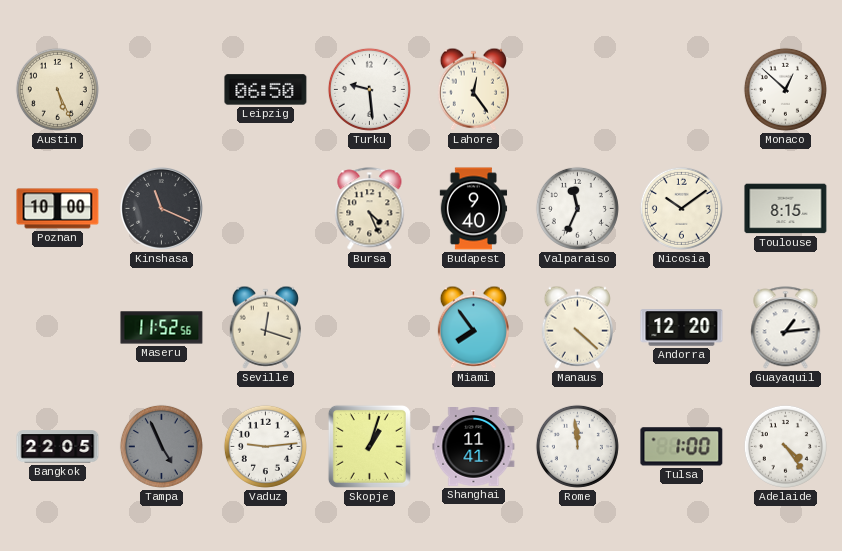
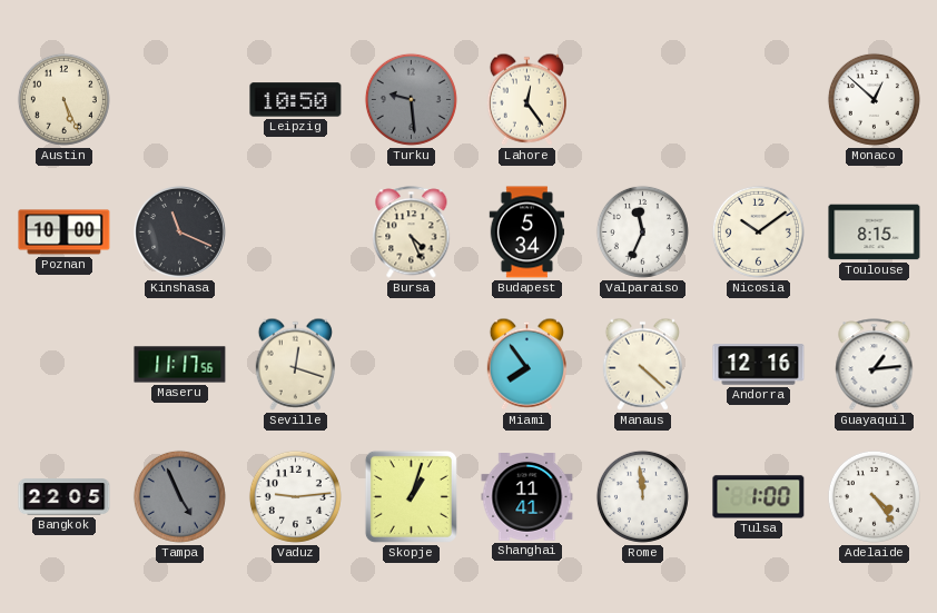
Leipzig: 06:50 -> 10:50
Turku dial: white -> grey
Budapest: 9:40 -> 5:34
Maseru: 11:52 -> 11:17
Andorra: 12:20 -> 12:16
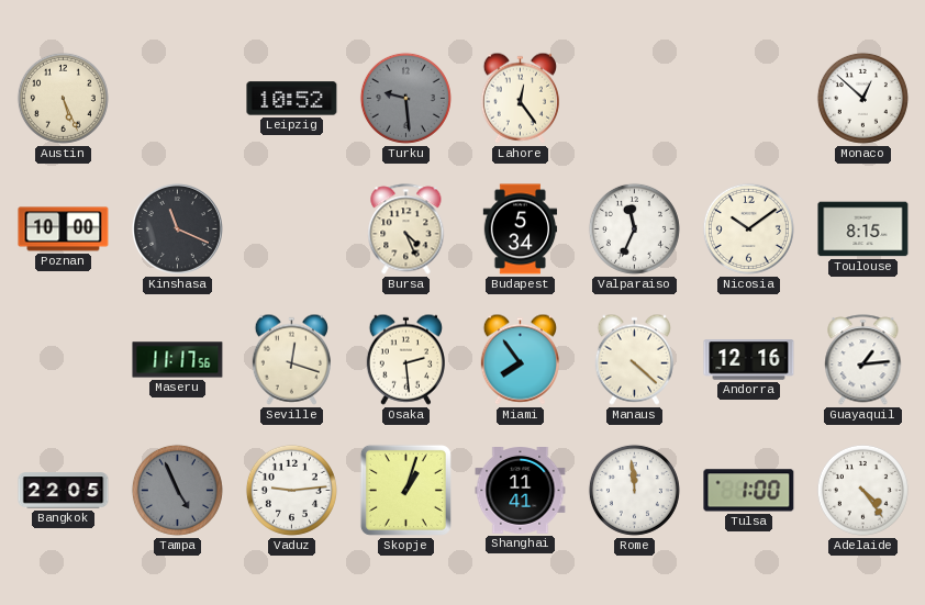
Leipzig: 10:50 -> 10:52
Osaka: none -> 2:29
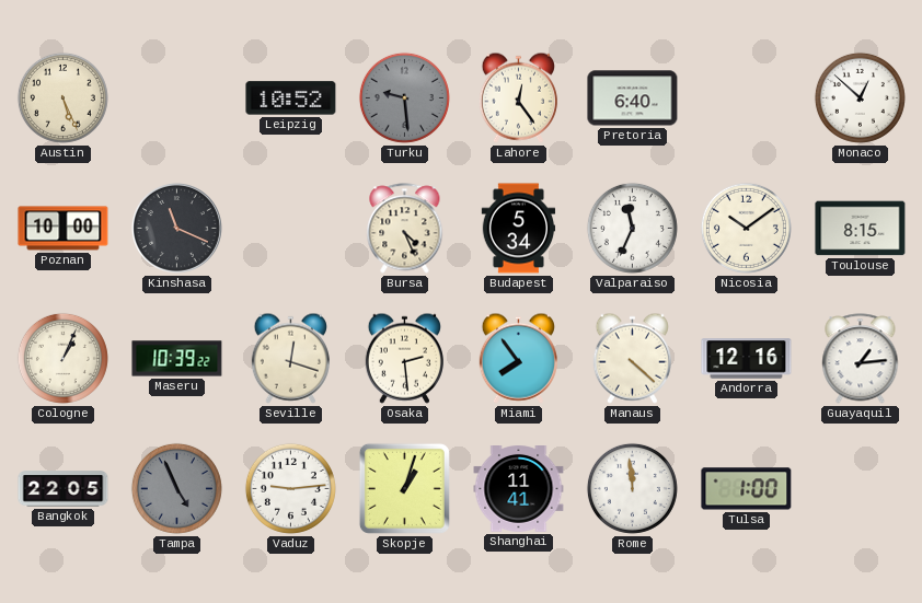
Pretoria: none -> 6:40
Cologne: none -> 1:04
Maseru: 11:17 -> 10:39
Adelaide: 4:24 -> none
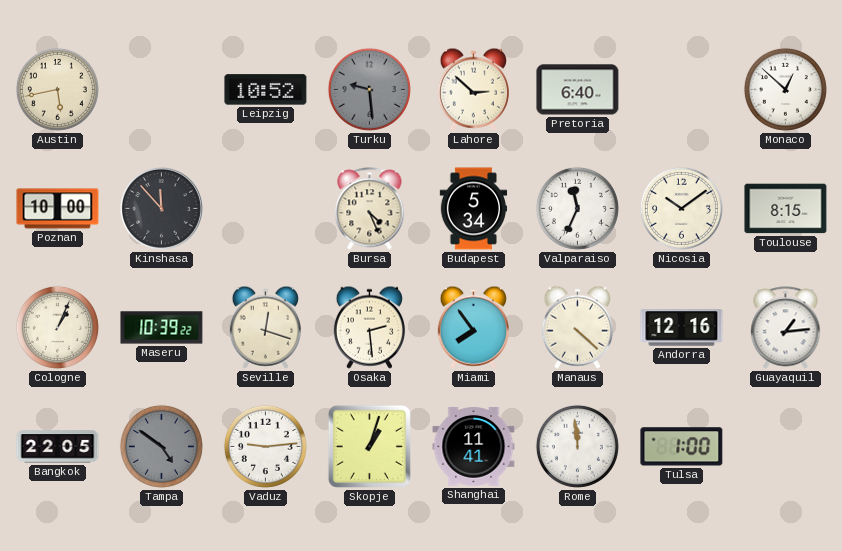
Austin: 5:26 -> 5:43
Lahore: 12:24 -> 2:52
Kinshasa: 11:19 -> 11:53
Tampa: 4:56 -> 4:51
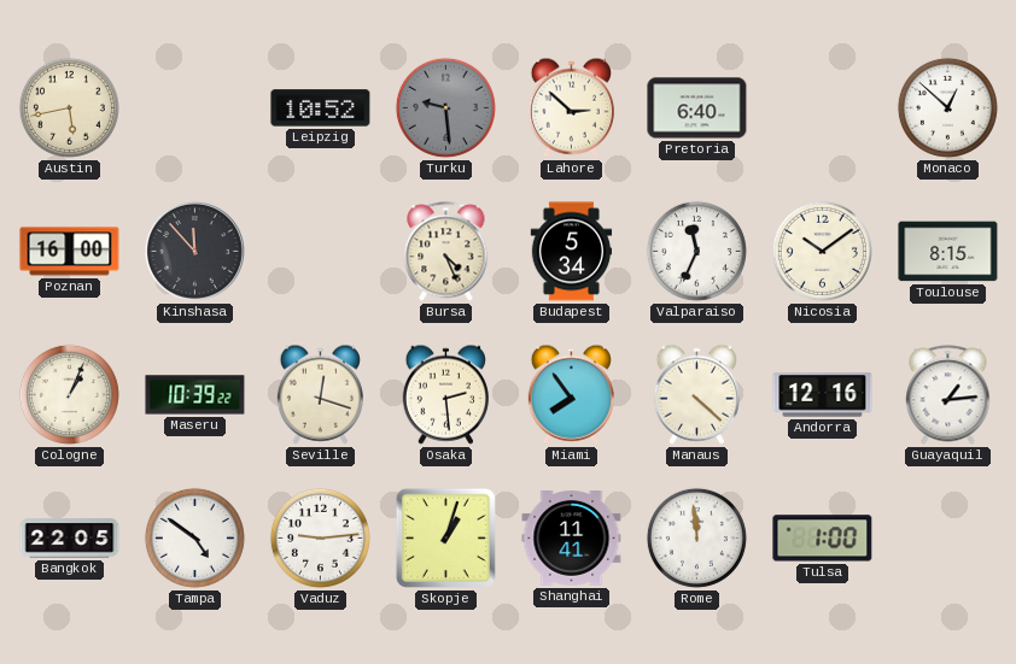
Poznan: 10:00 -> 16:00
Tampa dial: grey -> white
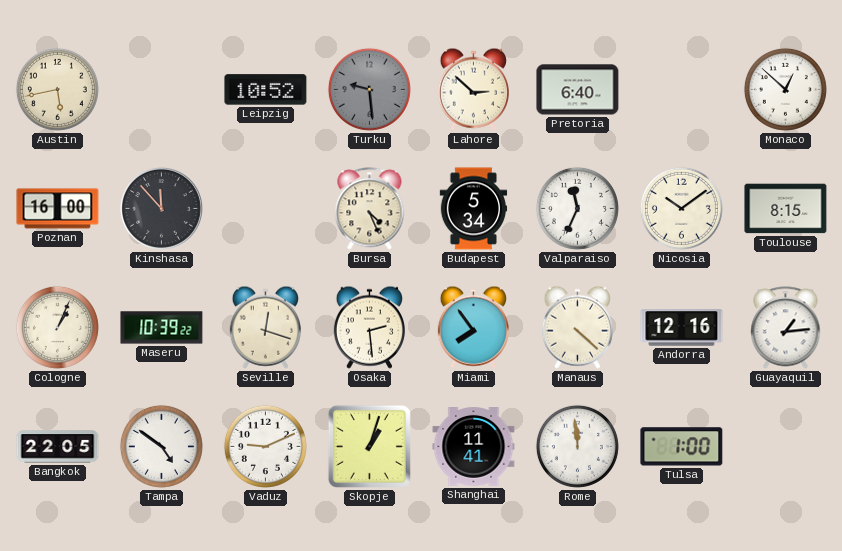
Vaduz: 9:14 -> 9:11
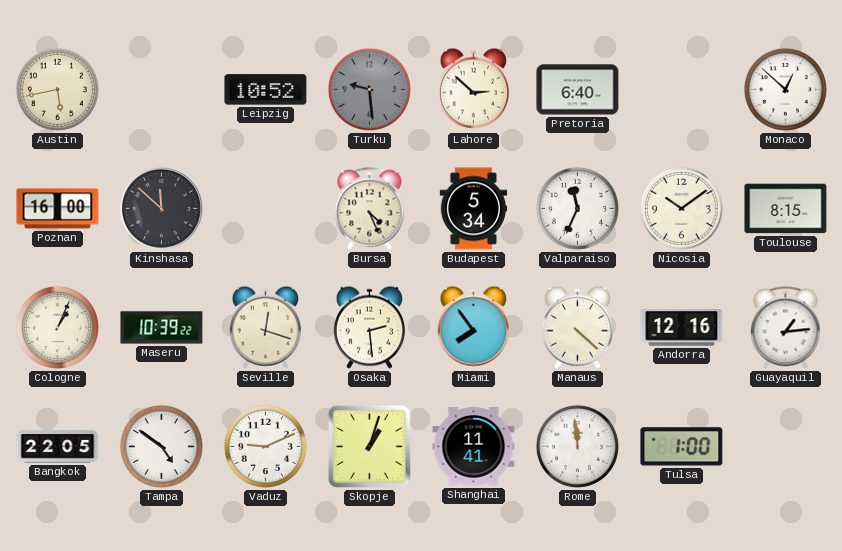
Kinshasa: 11:53 -> 11:52
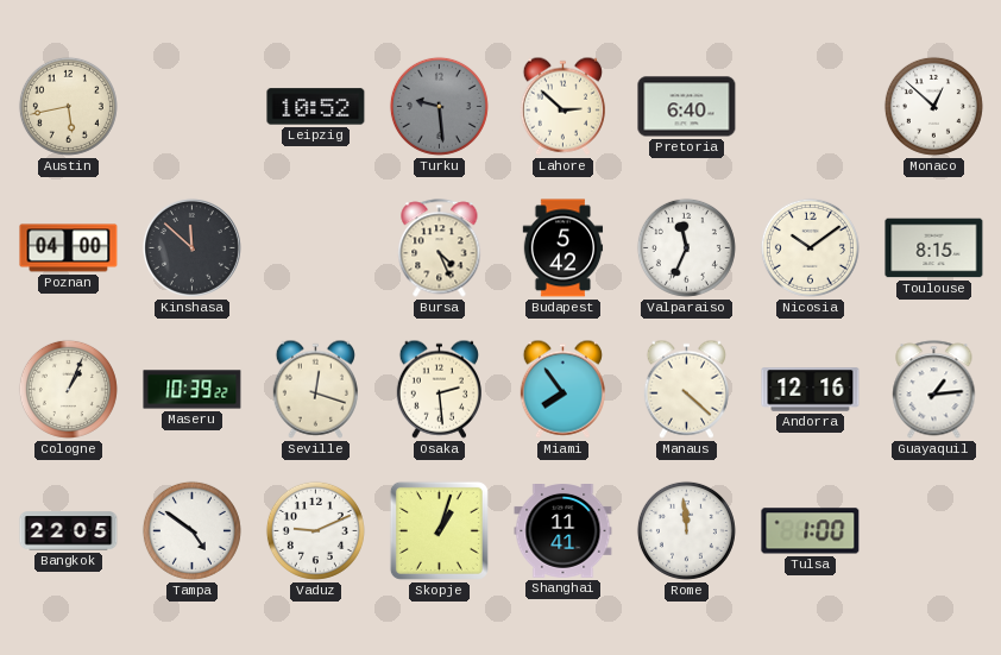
Poznan: 16:00 -> 04:00
Budapest: 5:34 -> 5:42
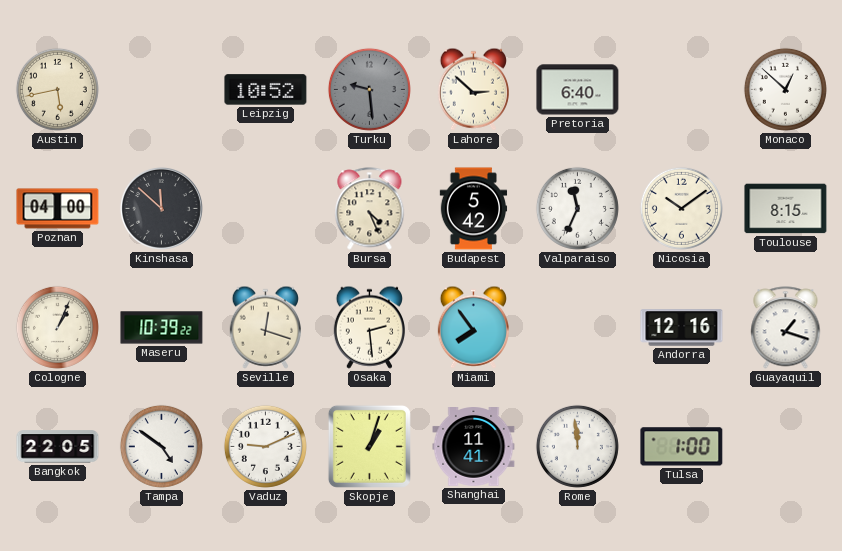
Manaus: 4:22 -> none
Guayaquil: 1:14 -> 1:18
